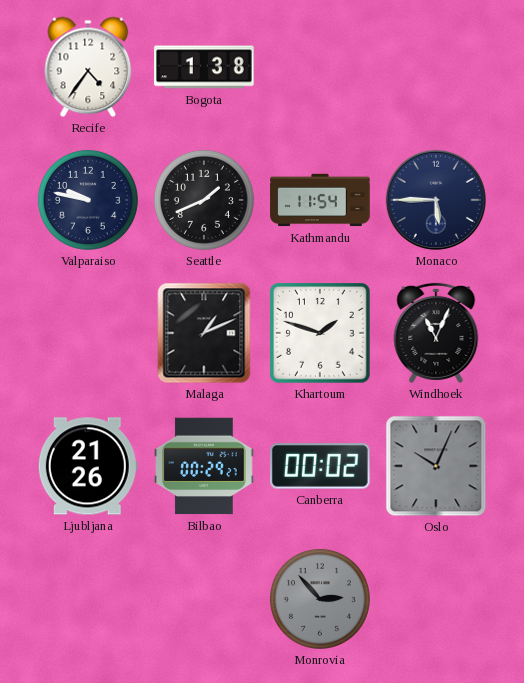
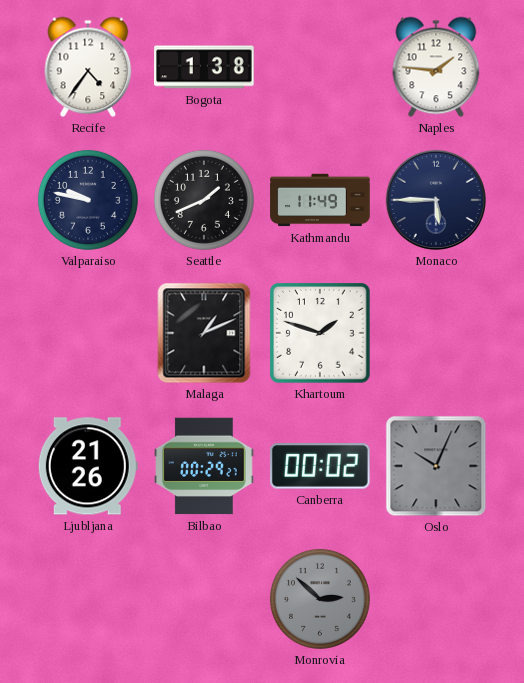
Naples: none -> 1:46
Kathmandu: 11:54 -> 11:49
Windhoek: 11:04 -> none
Monrovia: 2:53 -> 2:52
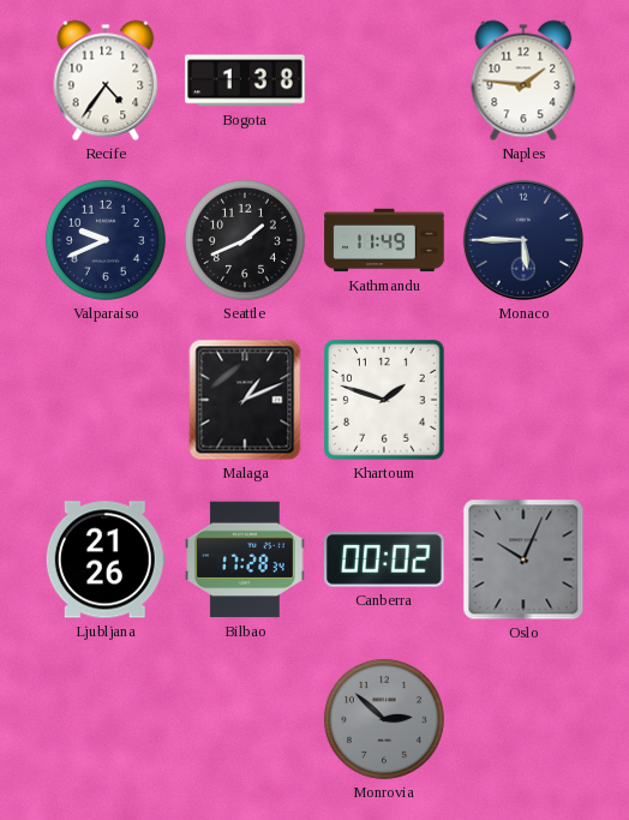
Valparaiso: 9:47 -> 9:41
Bilbao: 00:29 -> 17:28
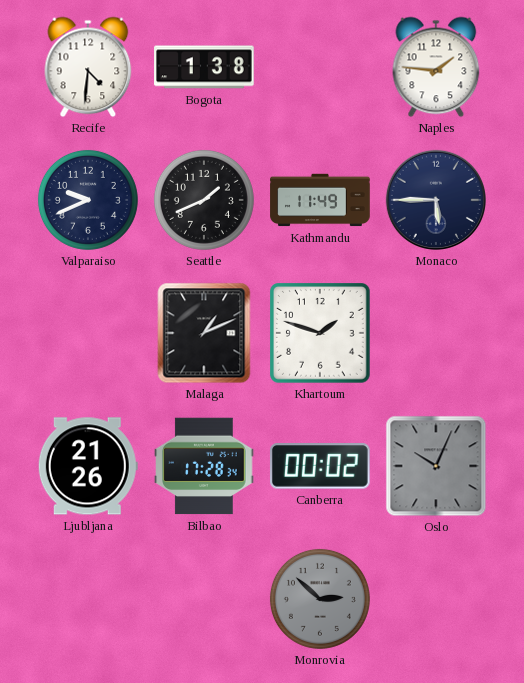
Recife: 4:36 -> 4:31
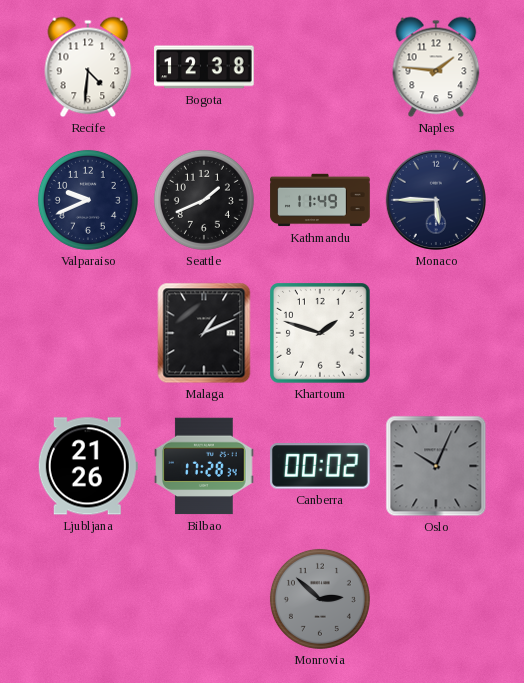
Bogota: 1:38 -> 12:38
